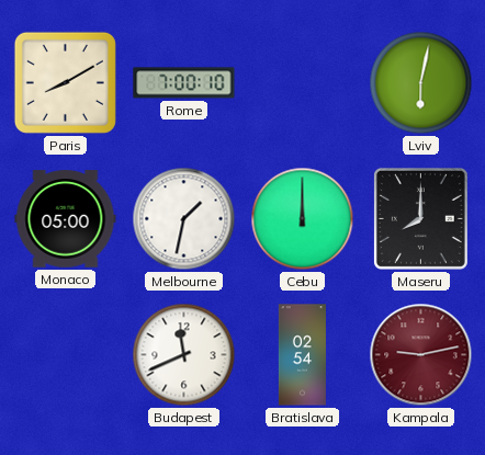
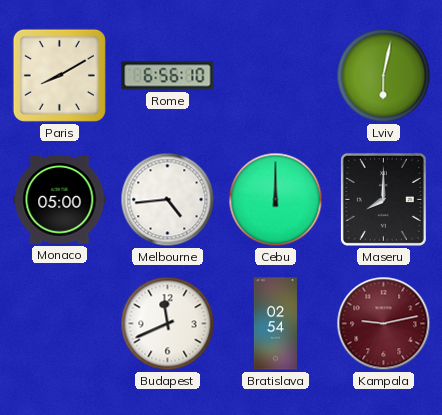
Rome: 7:00 -> 6:56
Melbourne: 1:32 -> 4:44
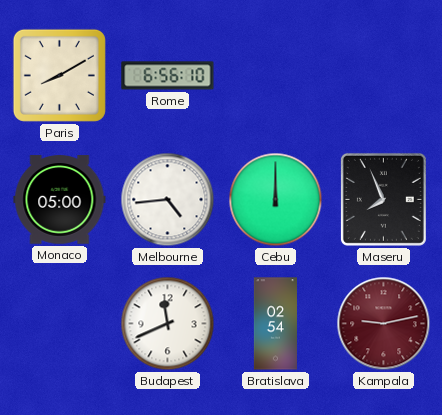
Lviv: 6:02 -> none
Maseru: 8:00 -> 7:56
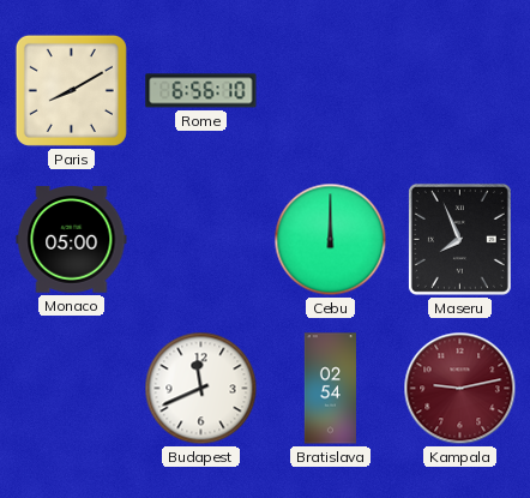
Melbourne: 4:44 -> none
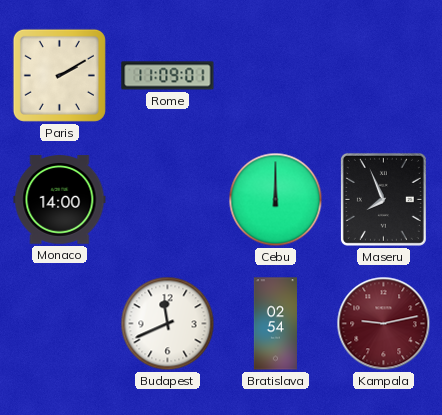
Paris: 8:10 -> 2:10
Rome: 6:56 -> 11:09
Monaco: 05:00 -> 14:00
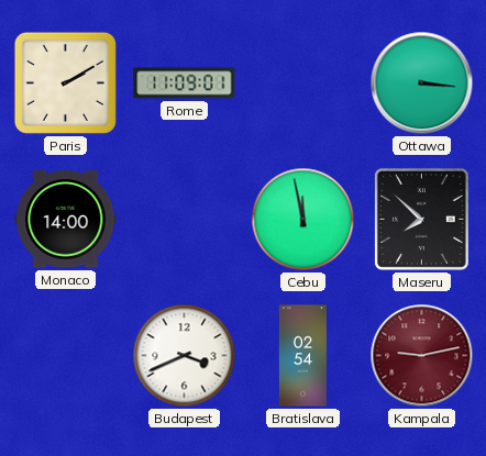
Ottawa: none -> 3:16
Cebu: 12:00 -> 11:58
Maseru: 7:56 -> 7:52
Budapest: 11:41 -> 3:41
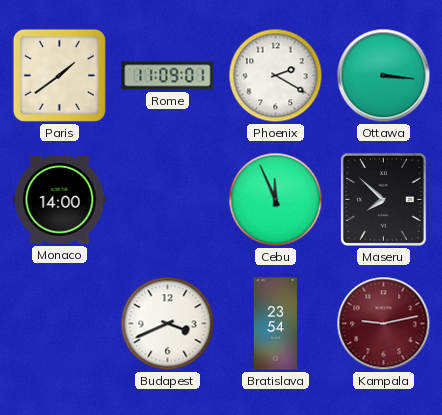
Paris: 2:10 -> 1:39
Phoenix: none -> 2:20
Cebu: 11:58 -> 11:56
Bratislava: 02:54 -> 23:54
